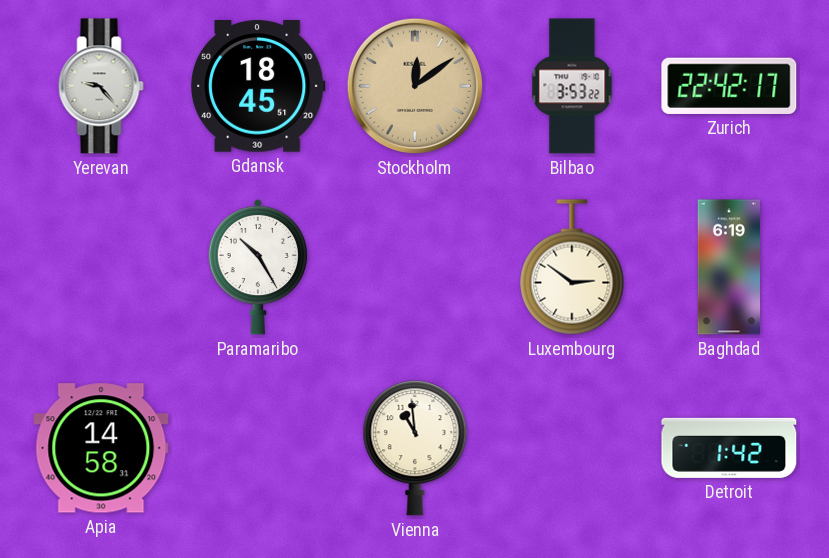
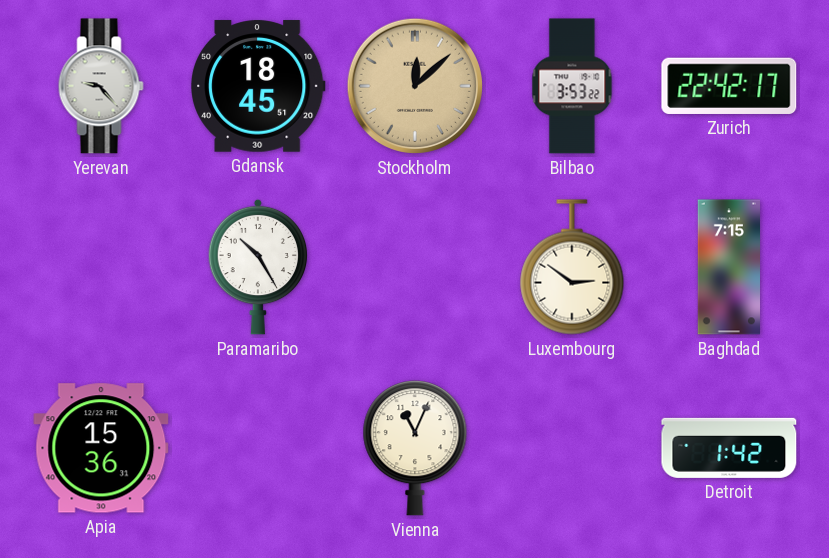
Stockholm: 12:09 -> 12:08
Baghdad: 6:19 -> 7:15
Apia: 14:58 -> 15:36
Vienna: 10:59 -> 11:04
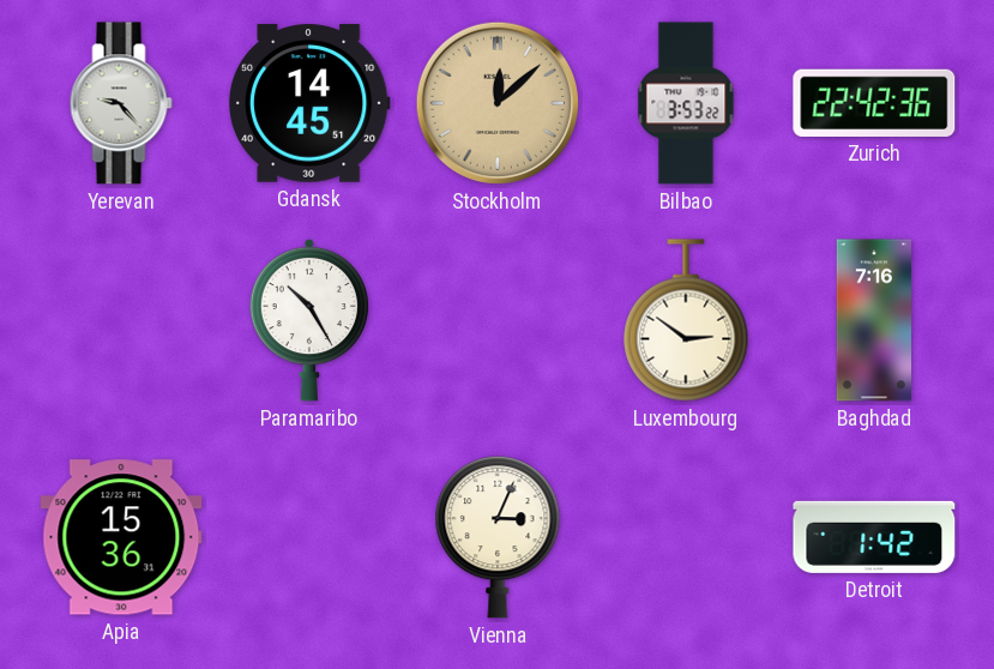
Gdansk: 18:45 -> 14:45
Zurich: 22:42:17 -> 22:42:36
Baghdad: 7:15 -> 7:16
Vienna: 11:04 -> 3:04
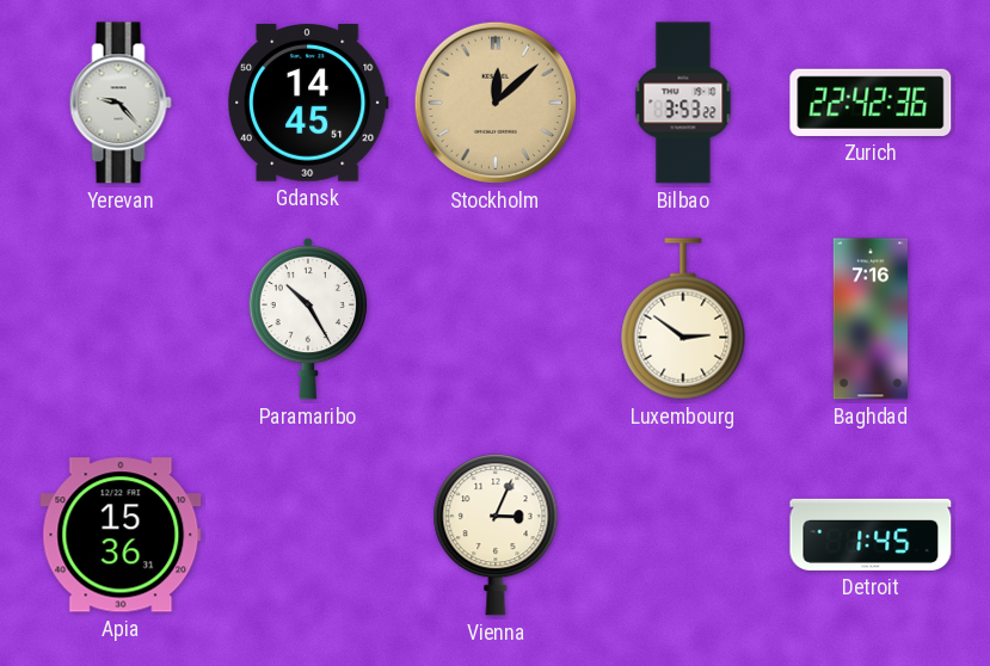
Detroit: 1:42 -> 1:45
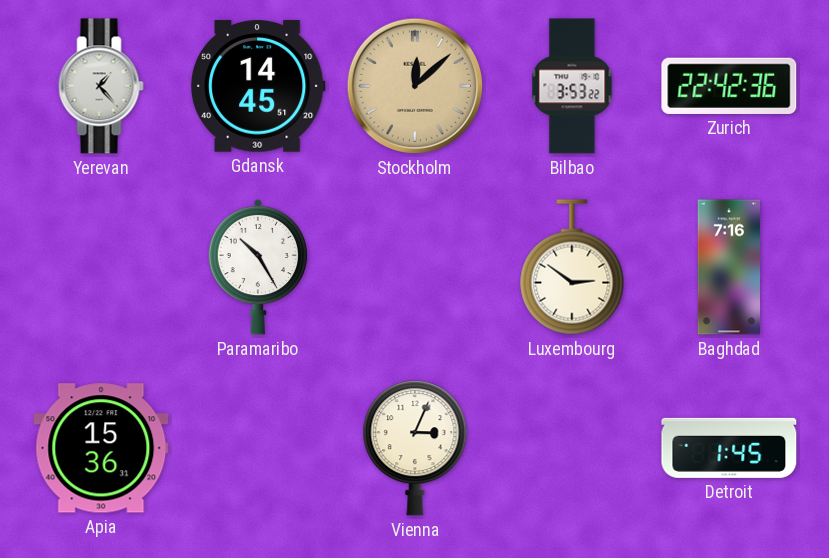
Yerevan: 9:23 -> 1:23
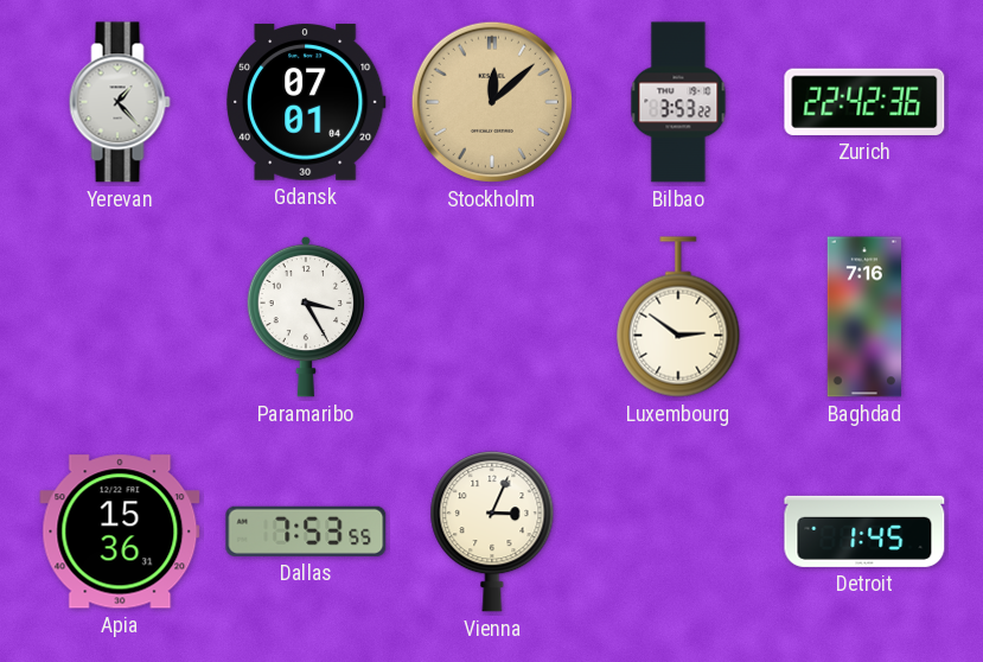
Gdansk: 14:45 -> 07:01
Paramaribo: 10:25 -> 3:25
Dallas: none -> 7:53
